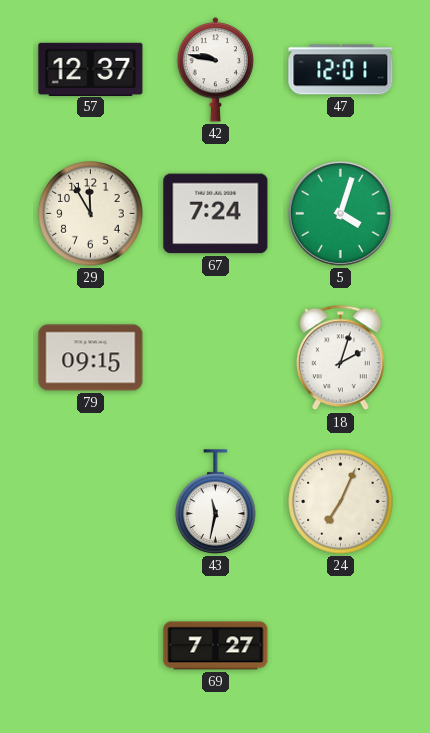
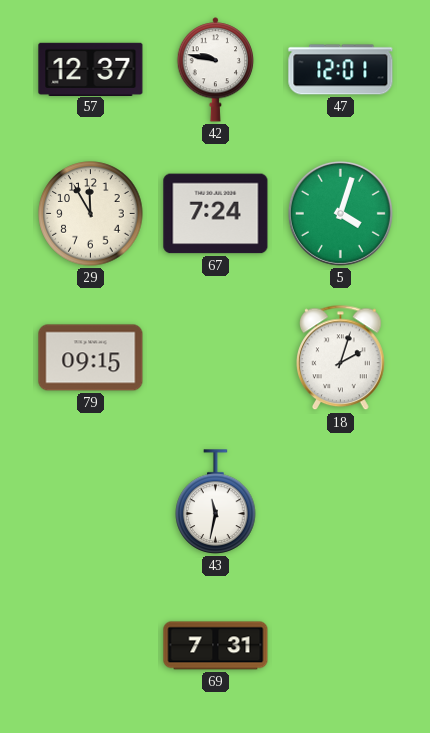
24: 7:04 -> none
69: 7:27 -> 7:31
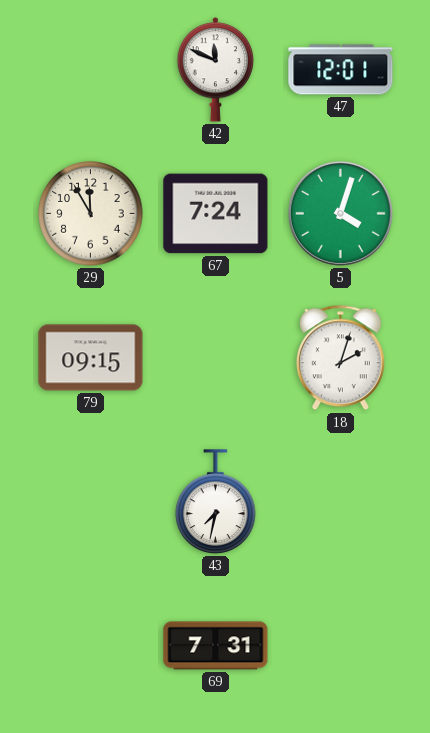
57: 12:37 -> none
42: 9:47 -> 11:49
43: 11:32 -> 7:32
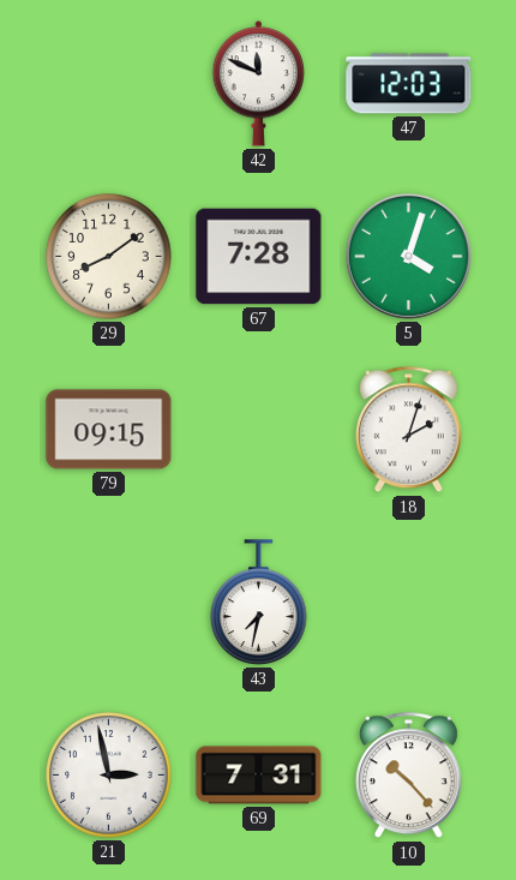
47: 12:01 -> 12:03
29: 11:55 -> 8:09
67: 7:24 -> 7:28
21: none -> 2:58
10: none -> 10:23
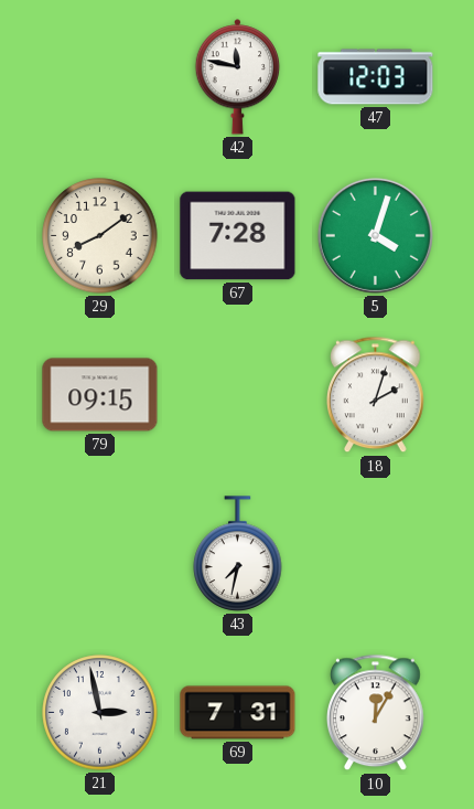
42: 11:49 -> 11:47
10: 10:23 -> 12:05
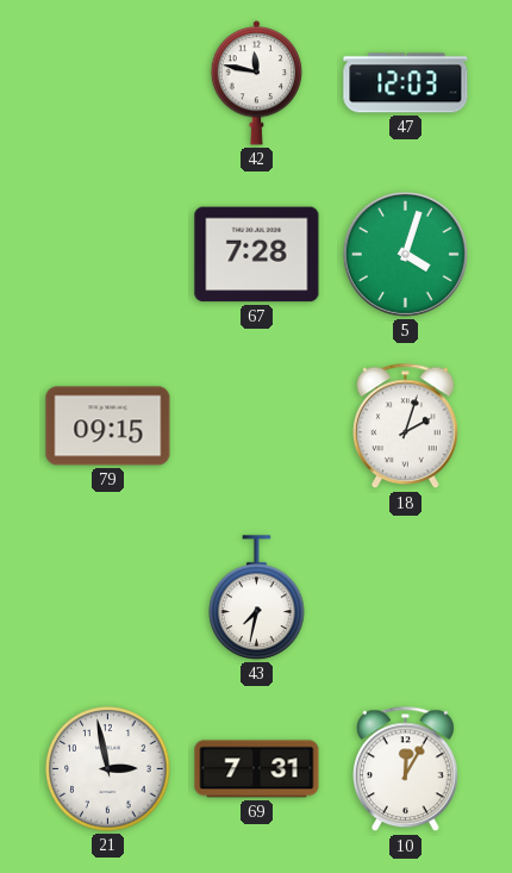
29: 8:09 -> none
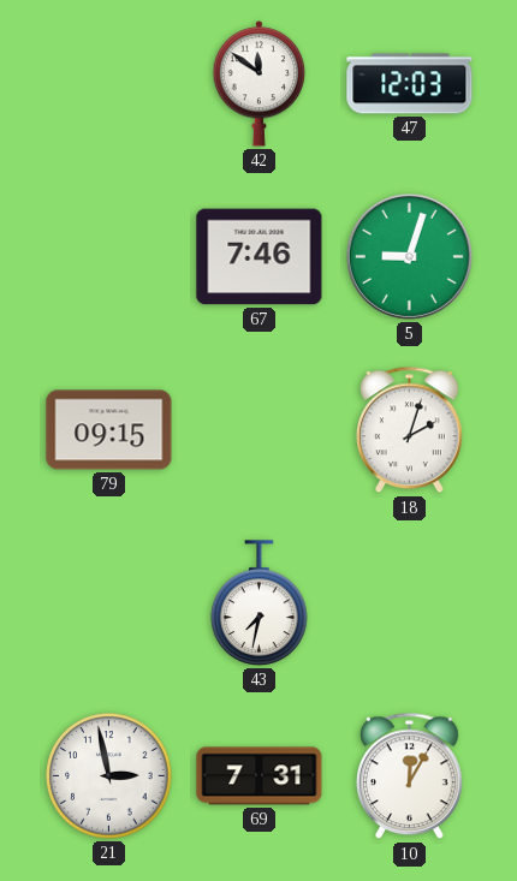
42: 11:47 -> 11:51
67: 7:28 -> 7:46
5: 4:03 -> 9:03
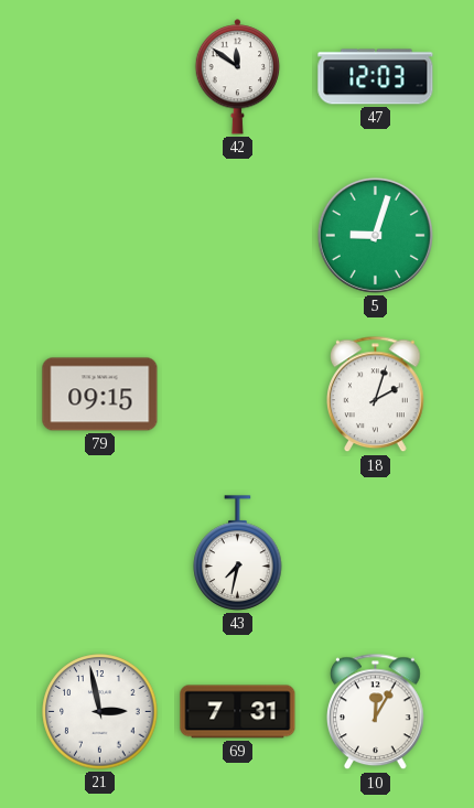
67: 7:46 -> none
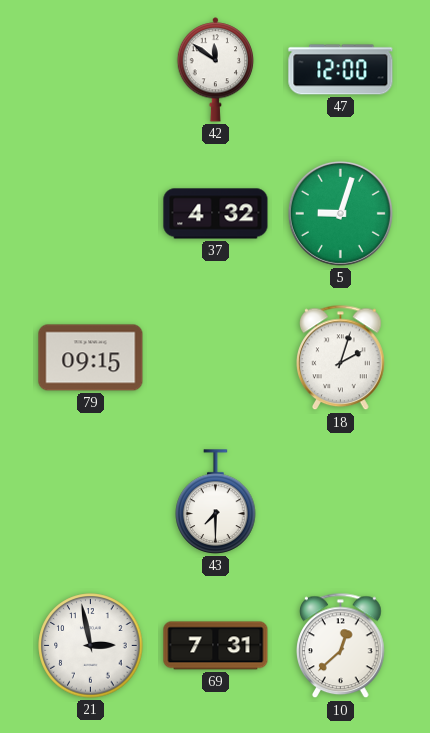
47: 12:03 -> 12:00
37: none -> 4:32
43: 7:32 -> 7:30
10: 12:05 -> 12:38
